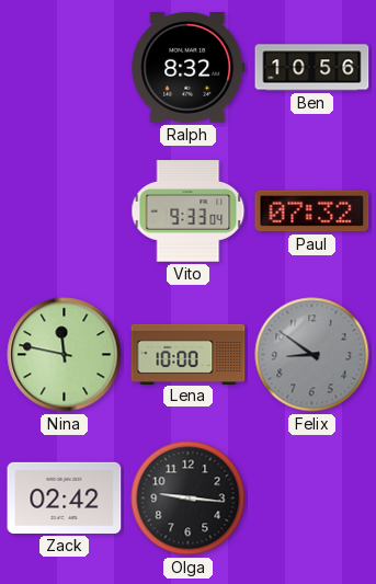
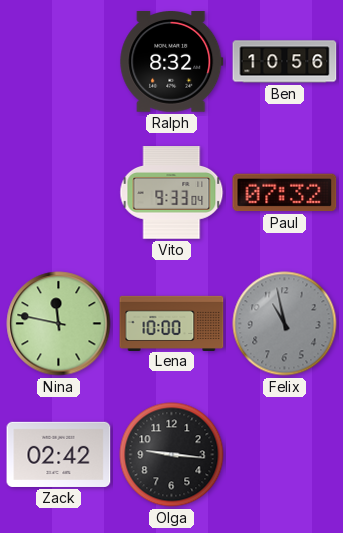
Felix: 8:51 -> 10:58
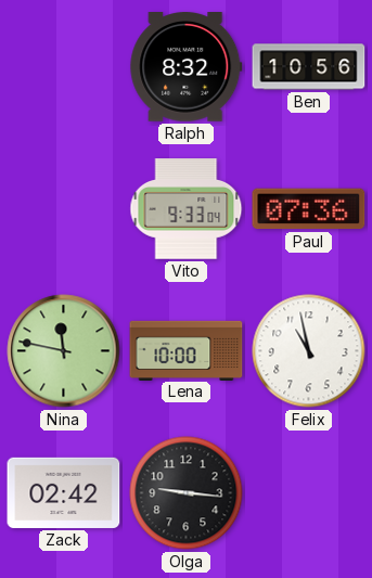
Paul: 07:32 -> 07:36
Felix dial: grey -> white
